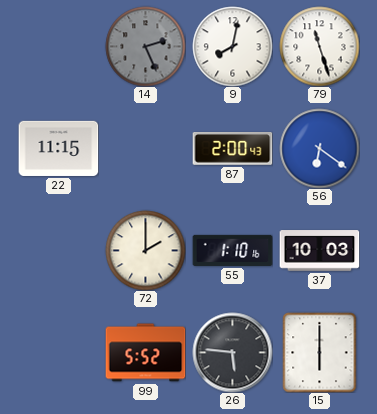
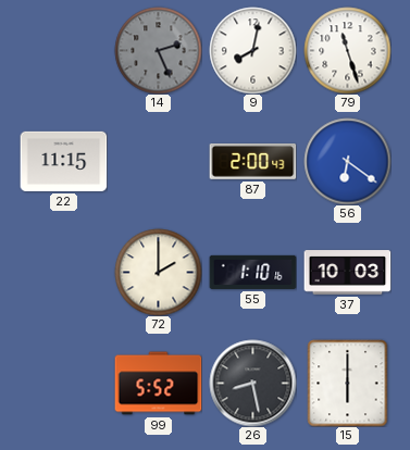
26: 5:46 -> 8:28
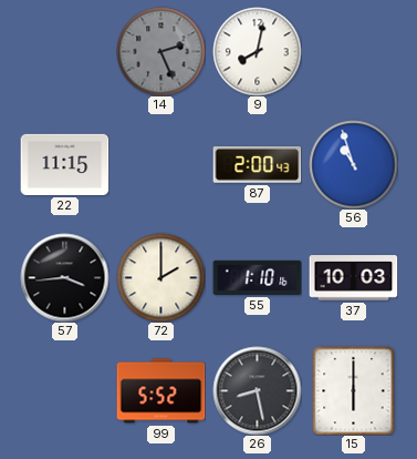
79: 11:27 -> none
56: 6:21 -> 10:57
57: none -> 3:44
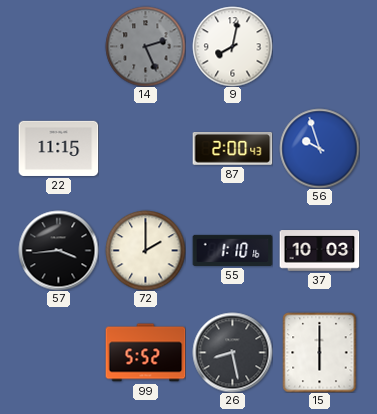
56: 10:57 -> 9:57
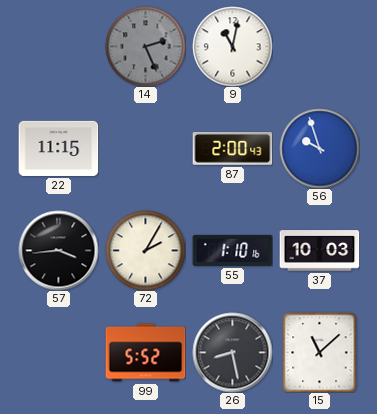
9: 8:02 -> 11:02
72: 2:00 -> 2:05
15: 6:00 -> 11:08
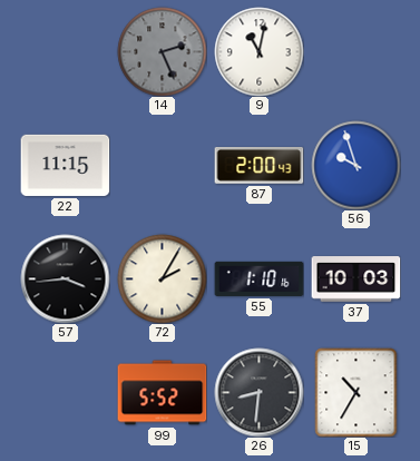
26: 8:28 -> 8:31
15: 11:08 -> 10:35
